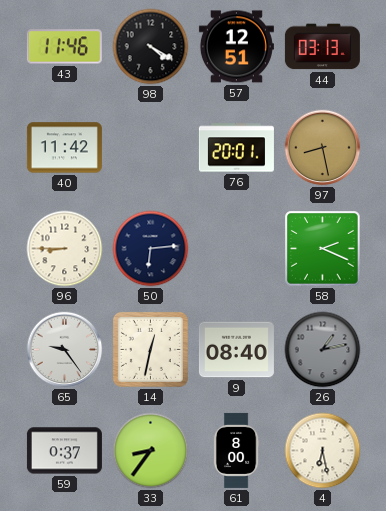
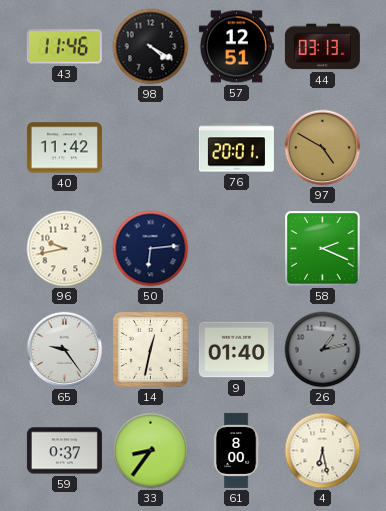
97: 8:28 -> 4:50
96: 8:45 -> 9:43
9: 08:40 -> 01:40
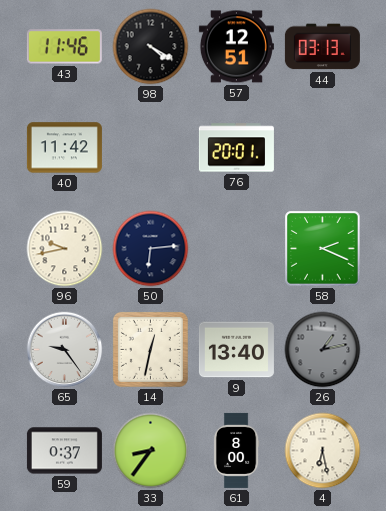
97: 4:50 -> none
9: 01:40 -> 13:40
